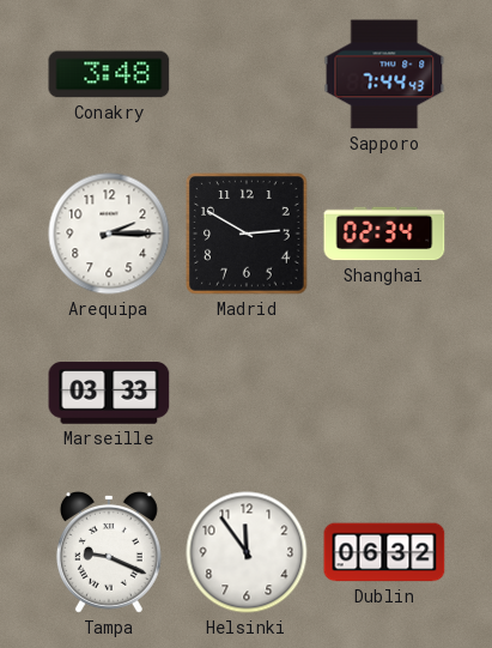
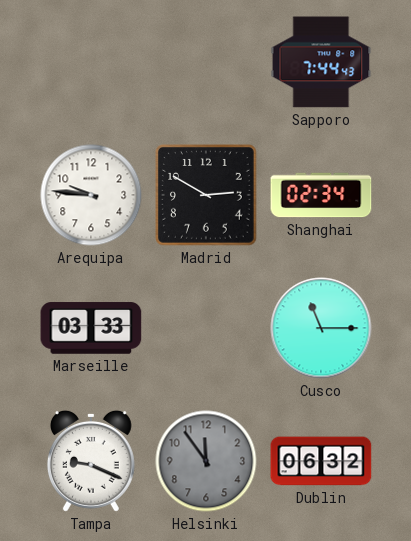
Conakry: 3:48 -> none
Arequipa: 2:15 -> 9:46
Cusco: none -> 11:15
Helsinki dial: white -> grey
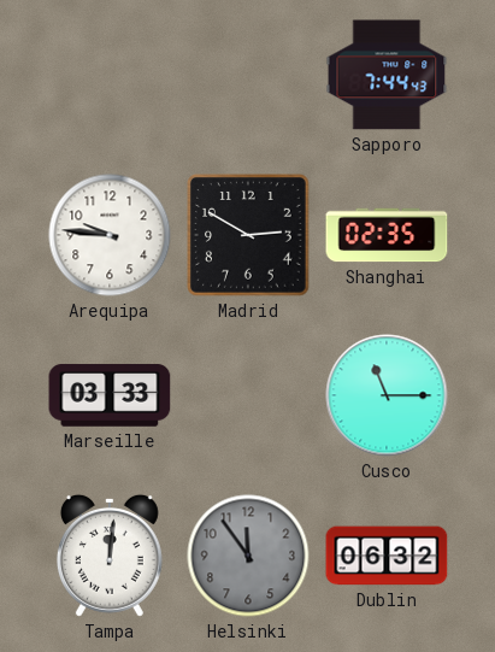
Shanghai: 02:34 -> 02:35
Tampa: 9:19 -> 12:01
